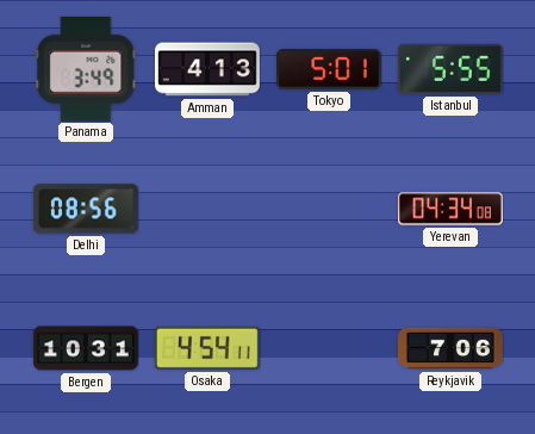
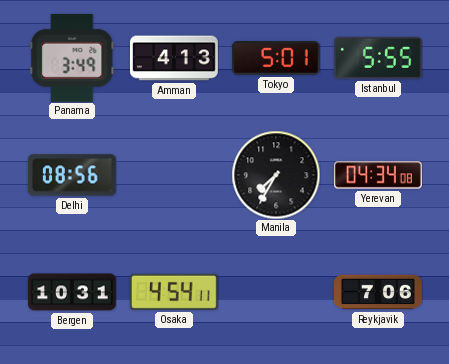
Manila: none -> 7:35
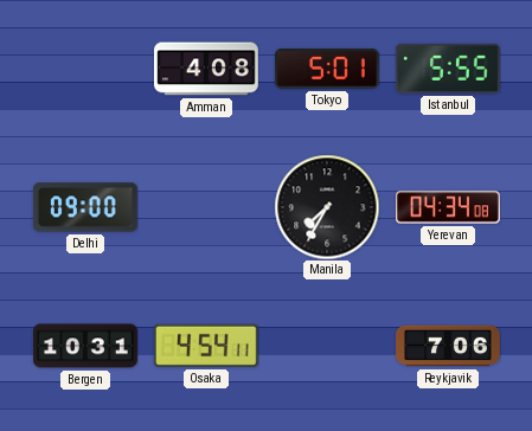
Panama: 3:49 -> none
Amman: 4:13 -> 4:08
Delhi: 08:56 -> 09:00
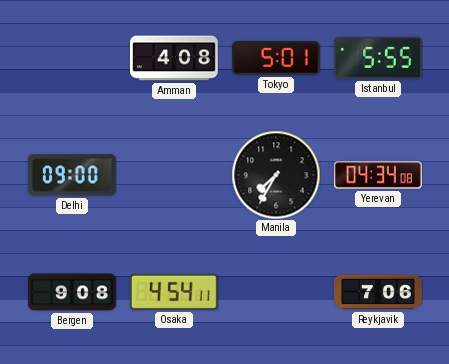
Bergen: 10:31 -> 9:08
